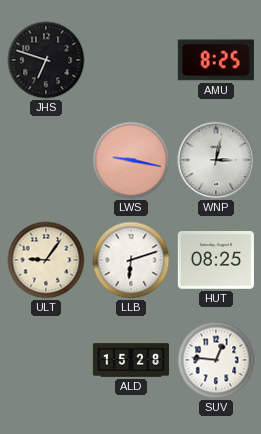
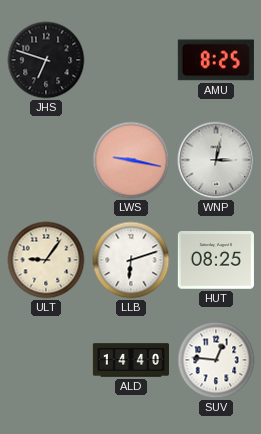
ALD: 15:28 -> 14:40
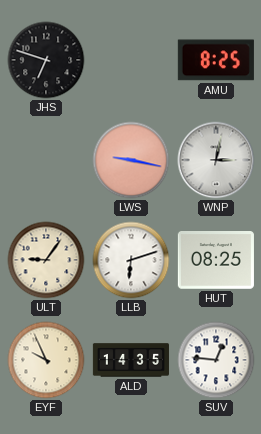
EYF: none -> 9:56
ALD: 14:40 -> 14:35
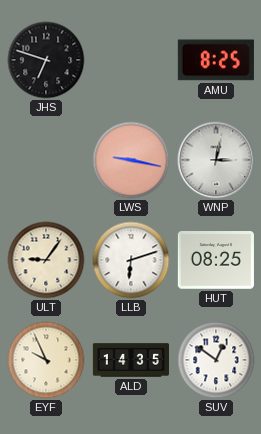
SUV: 12:46 -> 12:51
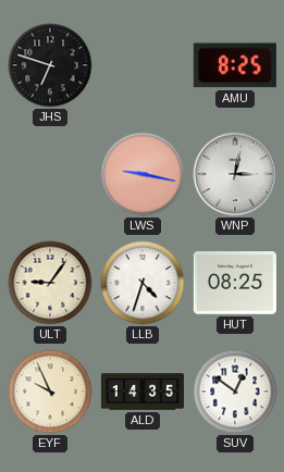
LLB: 6:12 -> 4:33
